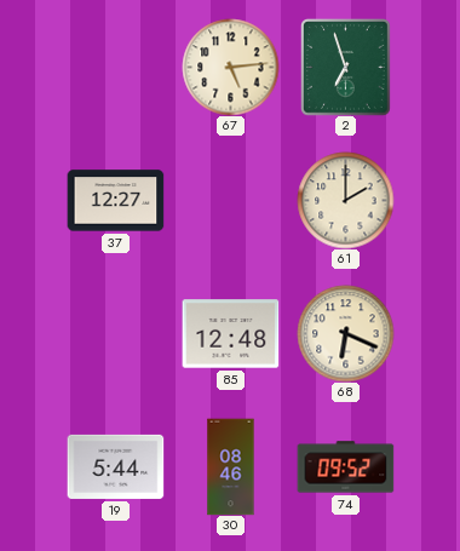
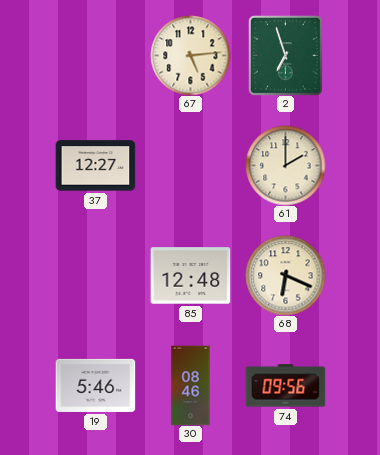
19: 5:44 -> 5:46
74: 09:52 -> 09:56
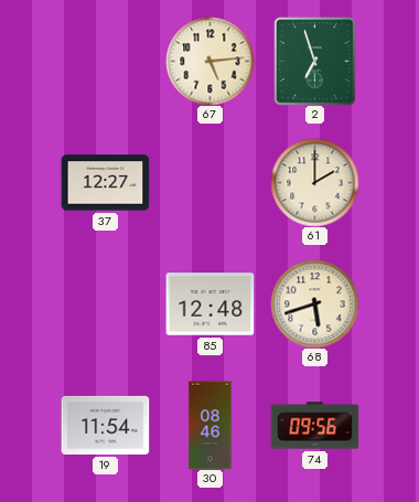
68: 6:19 -> 5:42
19: 5:46 -> 11:54
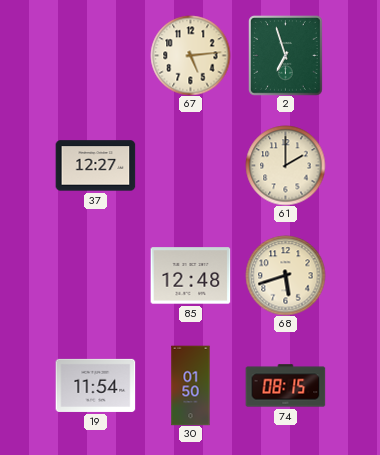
30: 08:46 -> 01:50
74: 09:56 -> 08:15
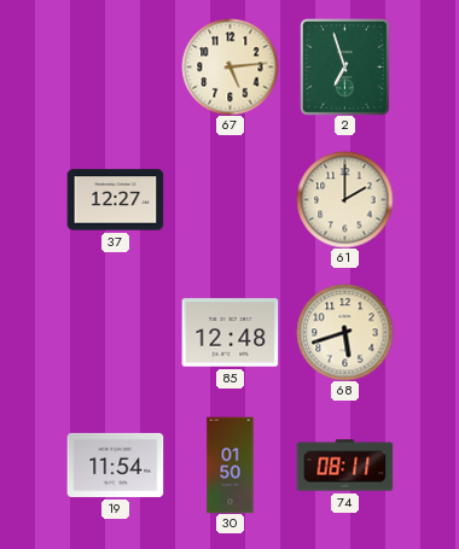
74: 08:15 -> 08:11
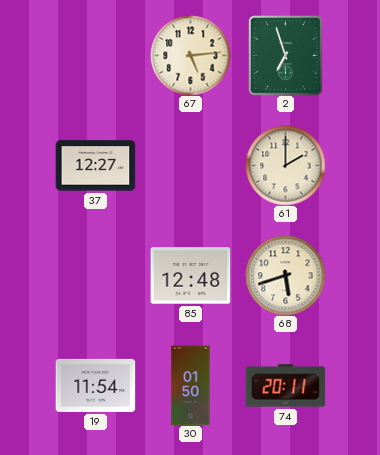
74: 08:11 -> 20:11
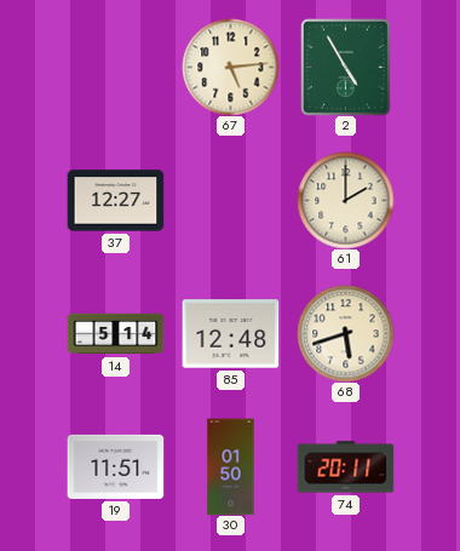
2: 6:57 -> 4:55
14: none -> 5:14
19: 11:54 -> 11:51
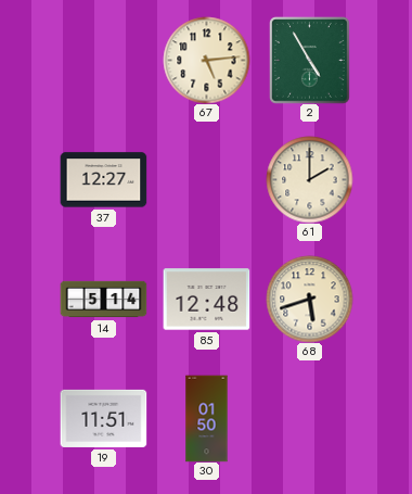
74: 20:11 -> none
